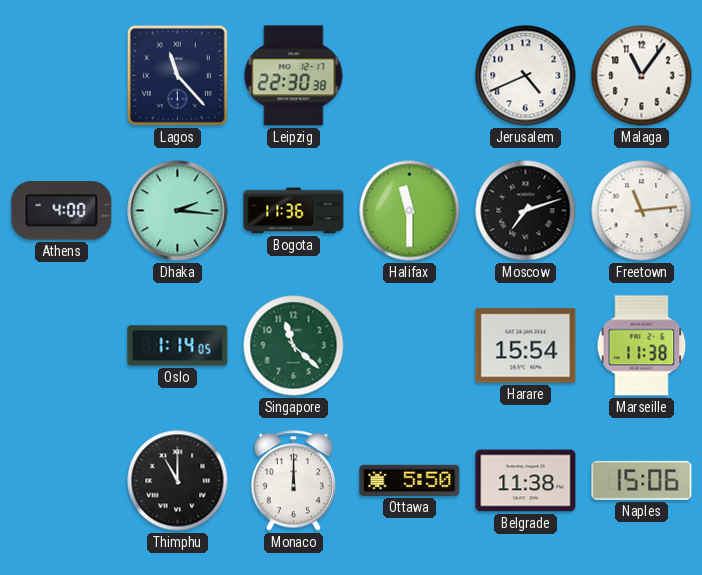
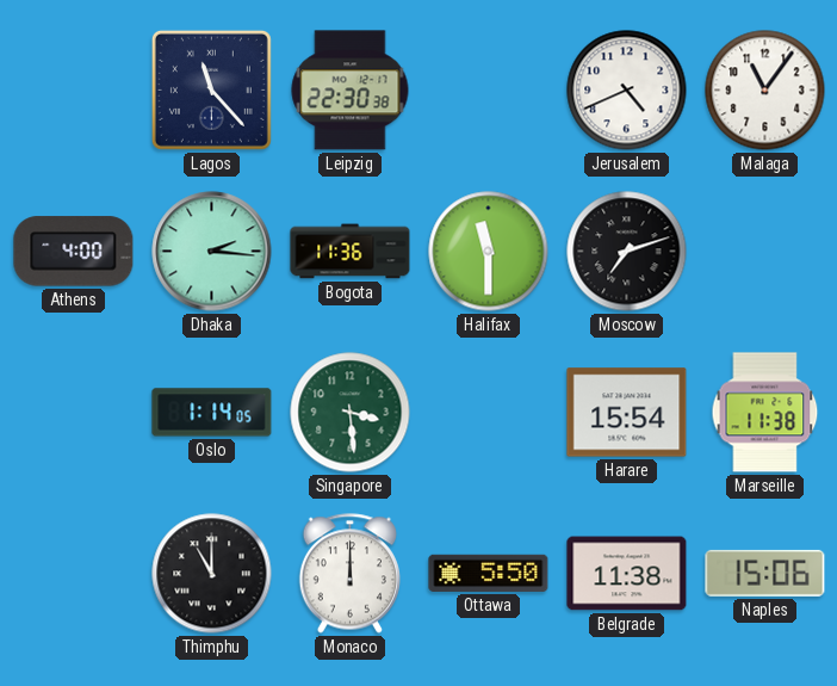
Freetown: 11:14 -> none
Singapore: 11:22 -> 3:29
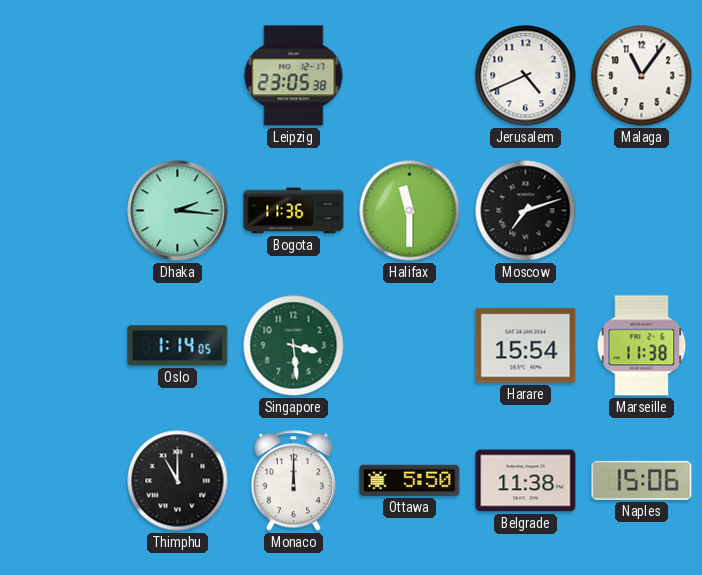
Lagos: 11:23 -> none
Leipzig: 22:30 -> 23:05
Athens: 4:00 -> none
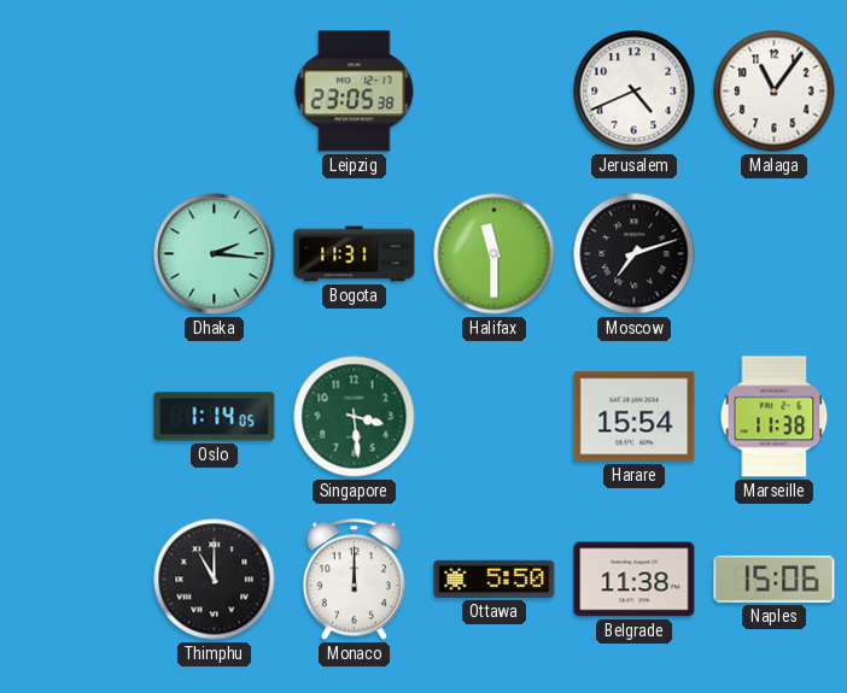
Bogota: 11:36 -> 11:31
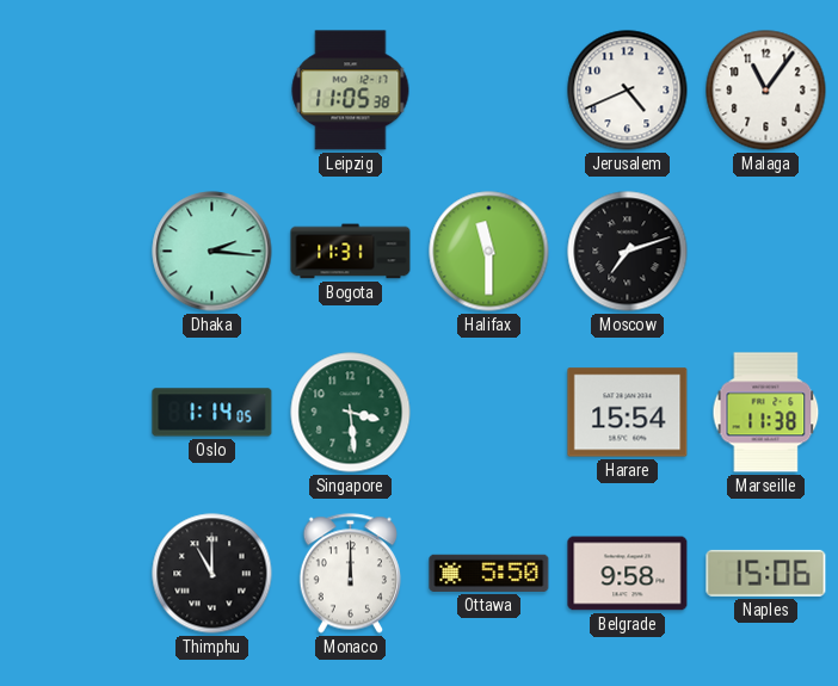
Leipzig: 23:05 -> 11:05
Belgrade: 11:38 -> 9:58
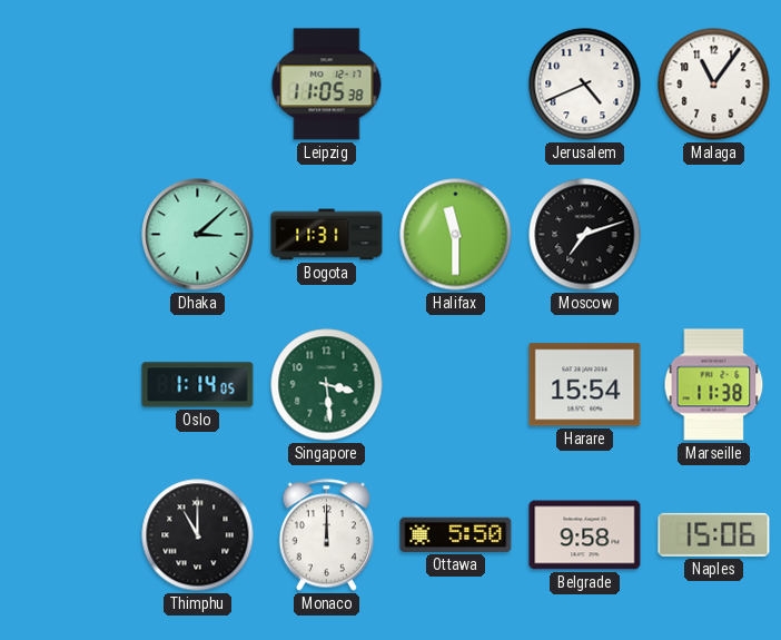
Dhaka: 2:16 -> 3:08
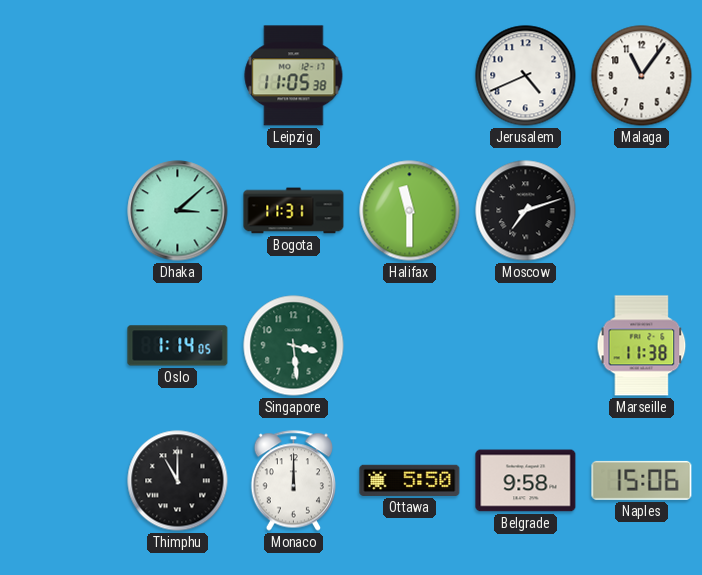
Harare: 15:54 -> none
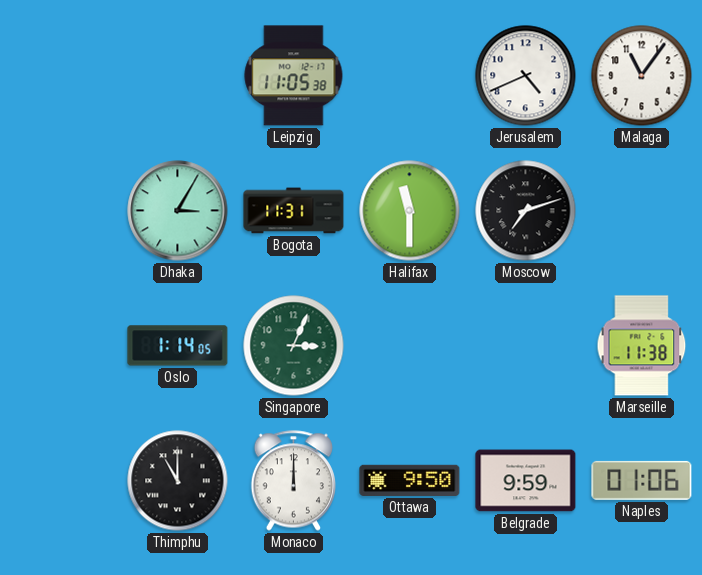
Dhaka: 3:08 -> 3:05
Singapore: 3:29 -> 3:04
Ottawa: 5:50 -> 9:50
Belgrade: 9:58 -> 9:59
Naples: 15:06 -> 01:06
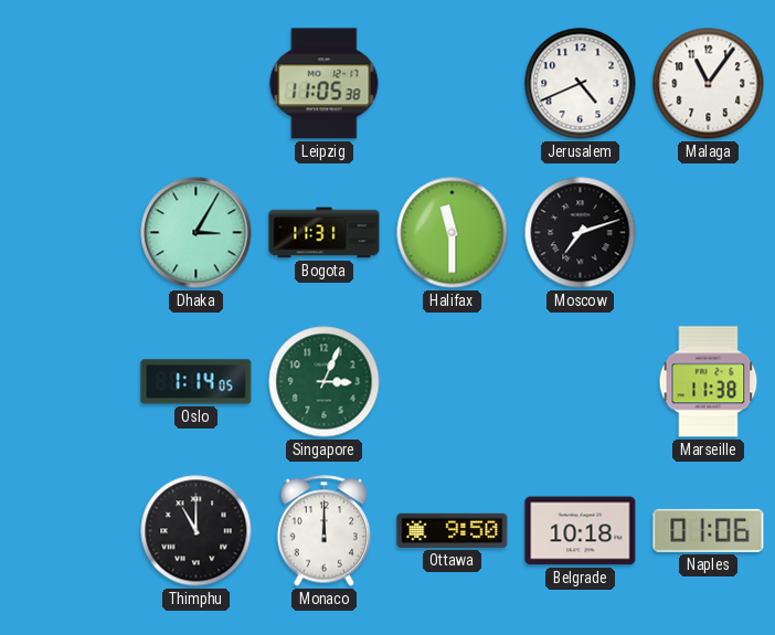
Belgrade: 9:59 -> 10:18
